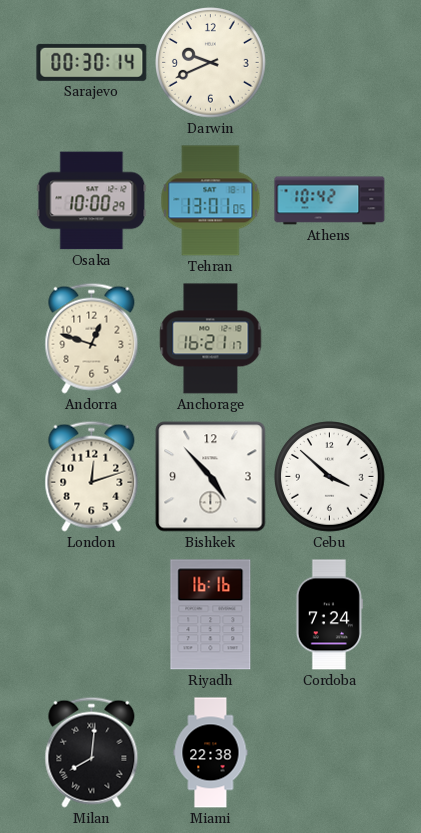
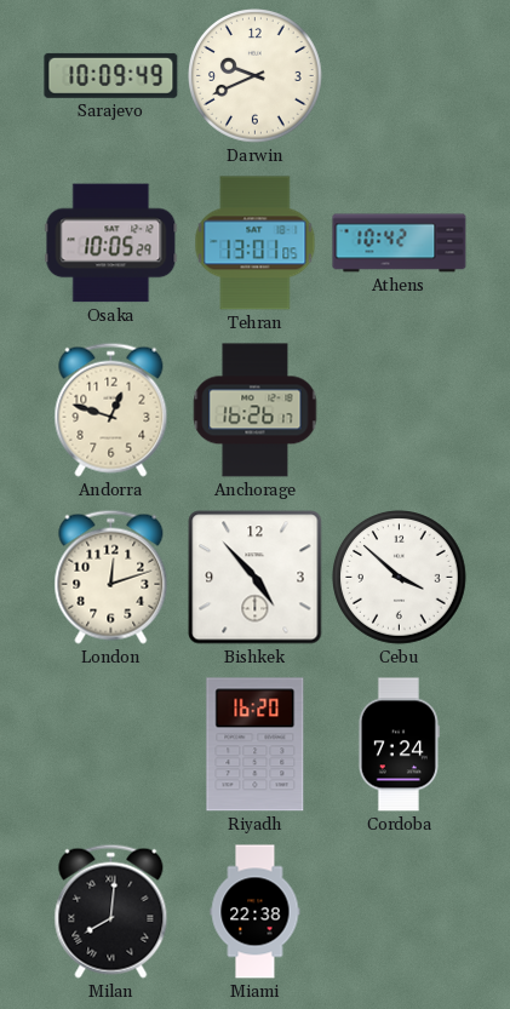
Sarajevo: 00:30 -> 10:09
Osaka: 10:00 -> 10:05
Anchorage: 16:21 -> 16:26
Riyadh: 16:16 -> 16:20
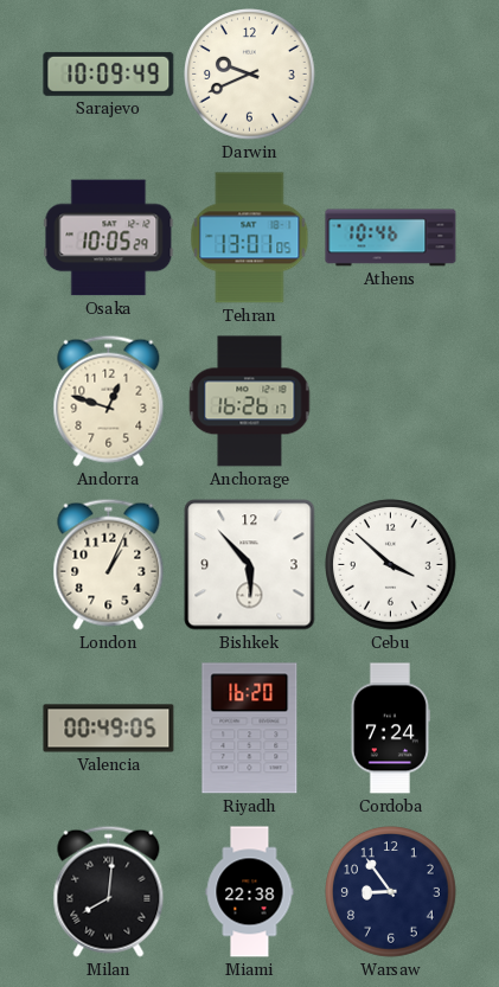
Athens: 10:42 -> 10:46
London: 12:12 -> 1:04
Bishkek: 4:53 -> 5:53
Valencia: none -> 00:49
Warsaw: none -> 8:54
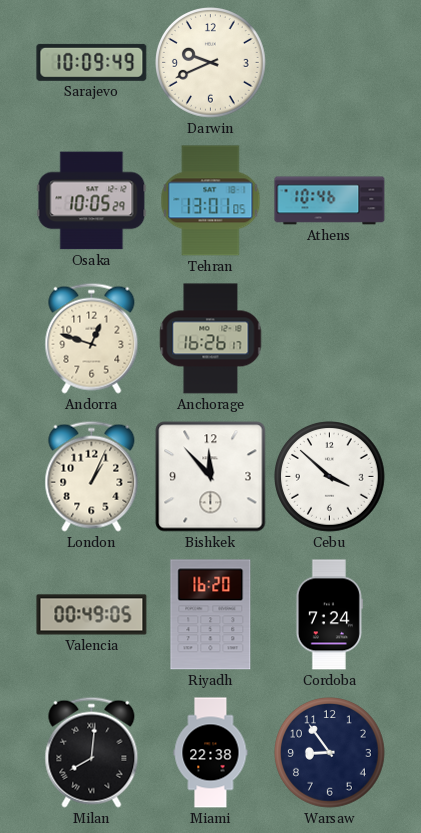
Bishkek: 5:53 -> 11:53
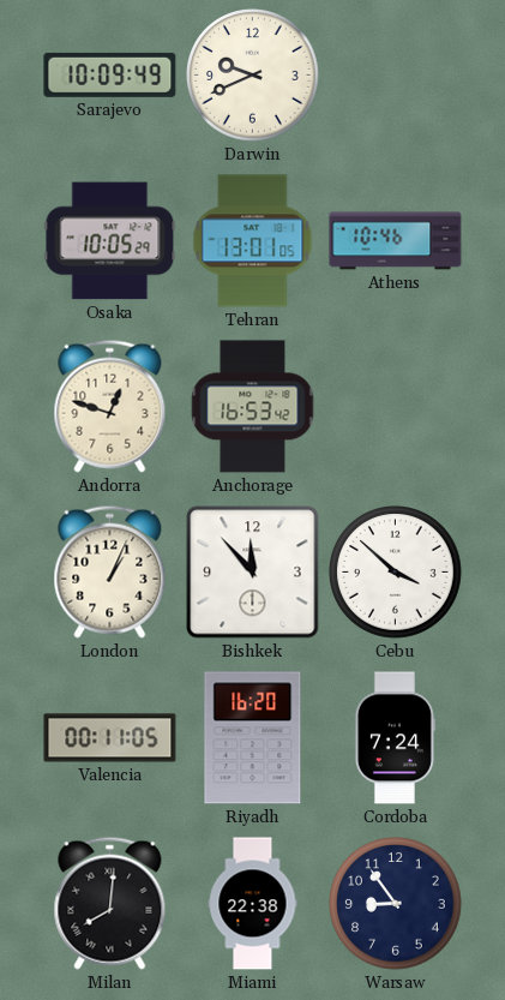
Anchorage: 16:26 -> 16:53
Valencia: 00:49 -> 00:11
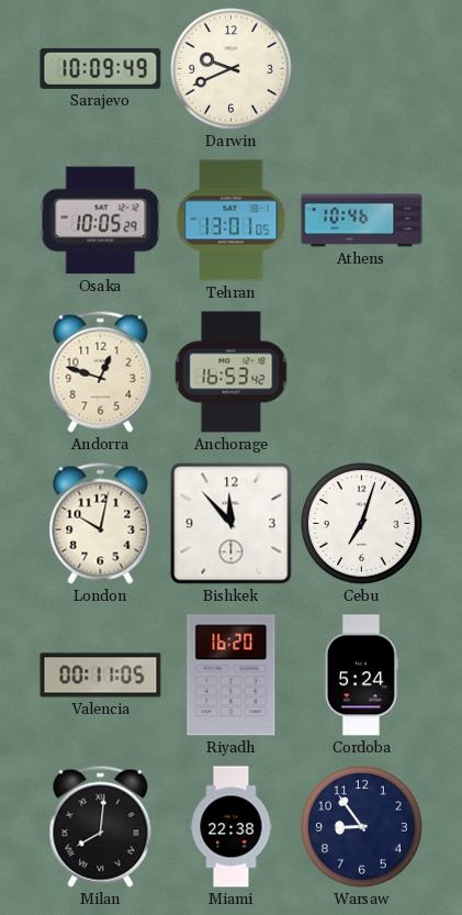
London: 1:04 -> 10:02
Cebu: 3:52 -> 7:03
Cordoba: 7:24 -> 5:24
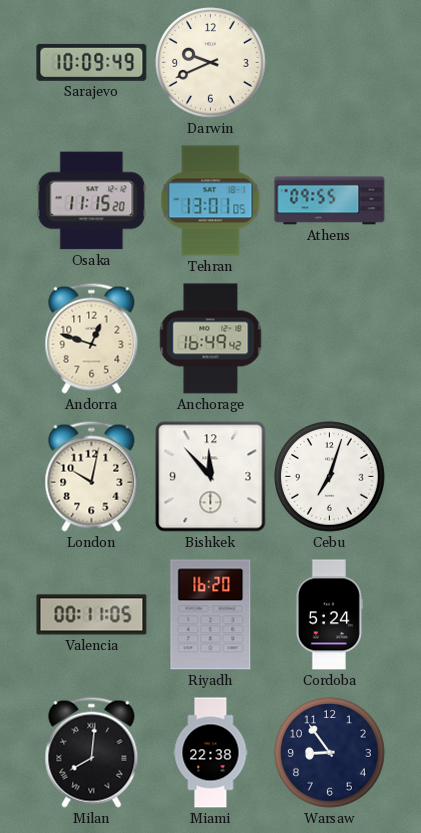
Osaka: 10:05 -> 11:15
Athens: 10:46 -> 09:55
Anchorage: 16:53 -> 16:49
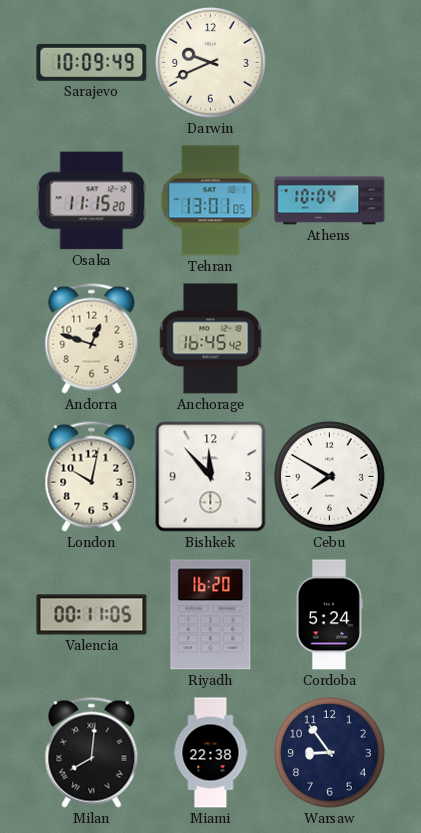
Athens: 09:55 -> 10:04
Anchorage: 16:49 -> 16:45
Cebu: 7:03 -> 7:50
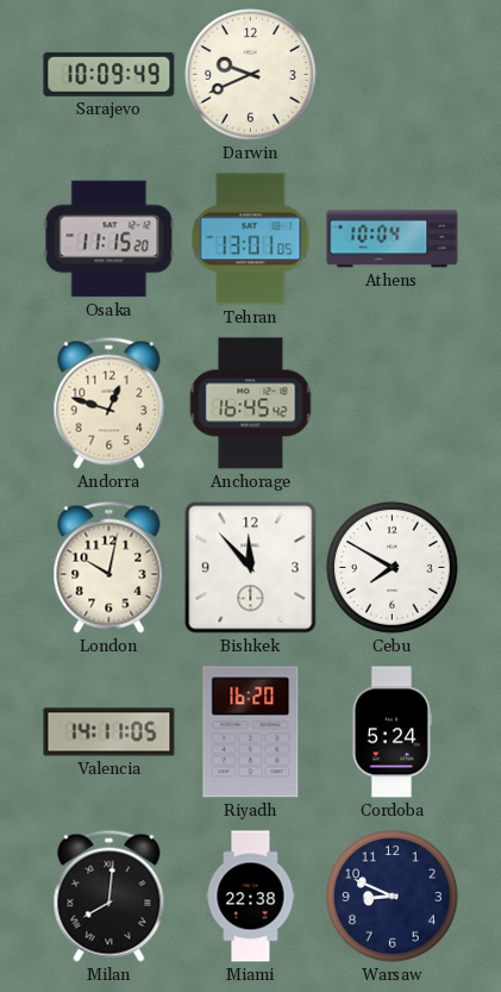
Valencia: 00:11 -> 14:11
Warsaw: 8:54 -> 8:49
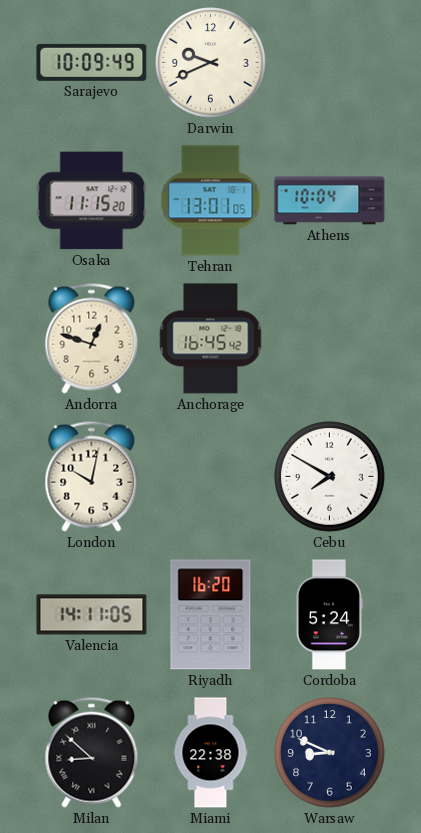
Bishkek: 11:53 -> none
Milan: 8:01 -> 8:52
